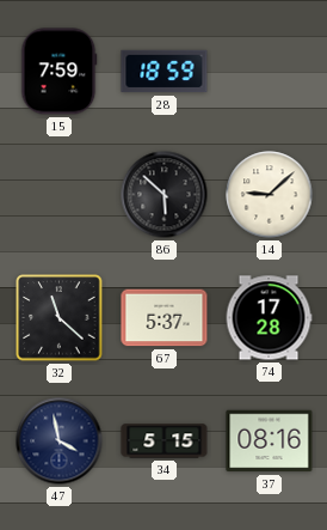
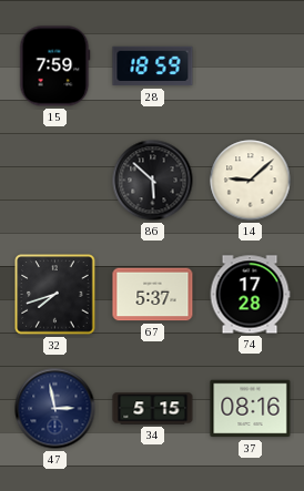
32: 11:22 -> 7:42
47: 3:58 -> 2:58
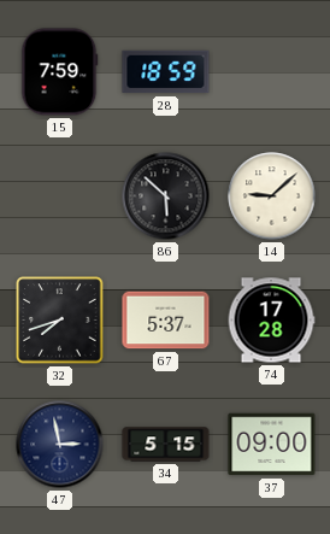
37: 08:16 -> 09:00
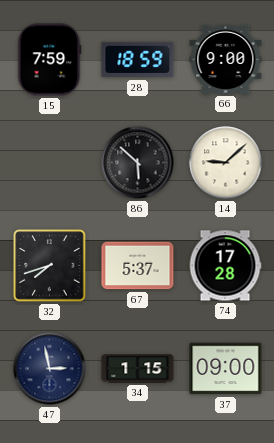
66: none -> 9:00
34: 5:15 -> 1:15
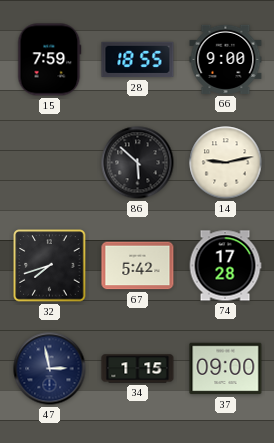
28: 18:59 -> 18:55
14: 9:08 -> 9:13
67: 5:37 -> 5:42
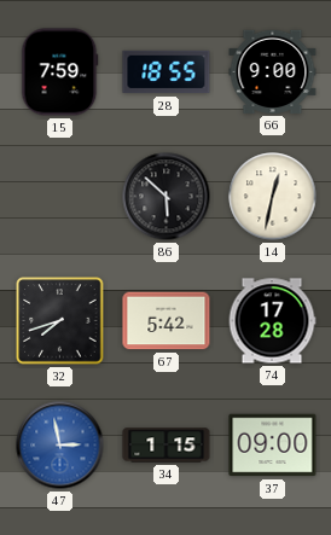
14: 9:13 -> 12:32
47 dial: navy -> blue
